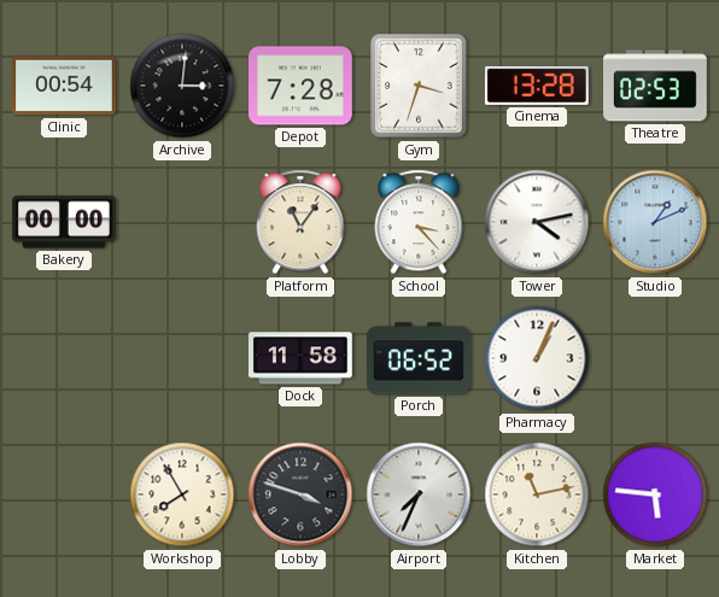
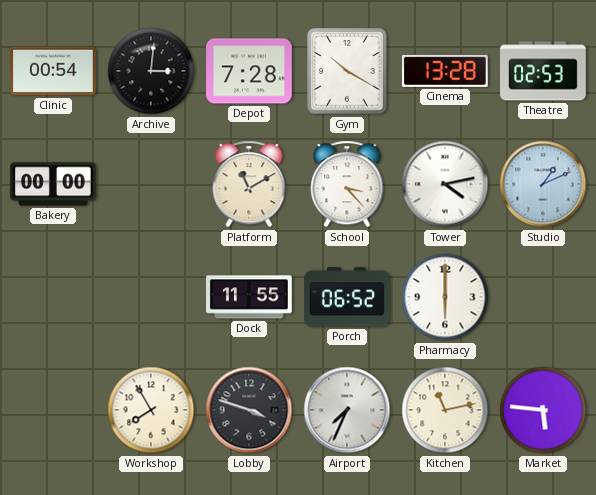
Gym: 3:33 -> 10:20
Platform: 11:06 -> 11:10
Dock: 11:58 -> 11:55
Pharmacy: 1:04 -> 6:00
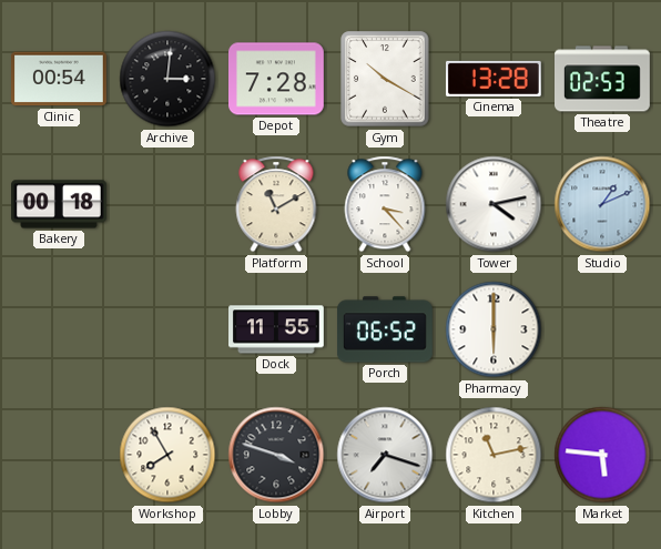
Bakery: 00:00 -> 00:18
Airport: 7:34 -> 7:18
